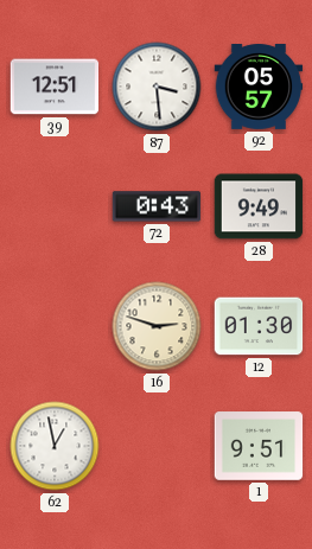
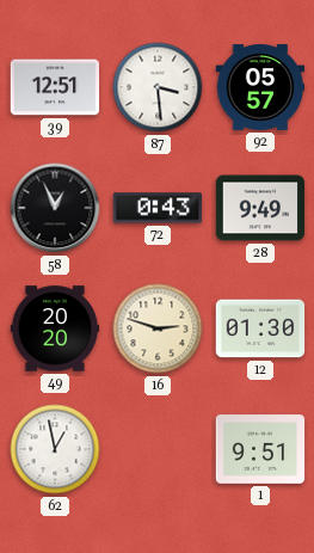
58: none -> 12:56
49: none -> 20:20
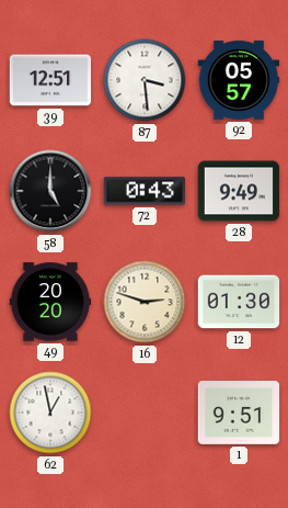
58: 12:56 -> 5:00
